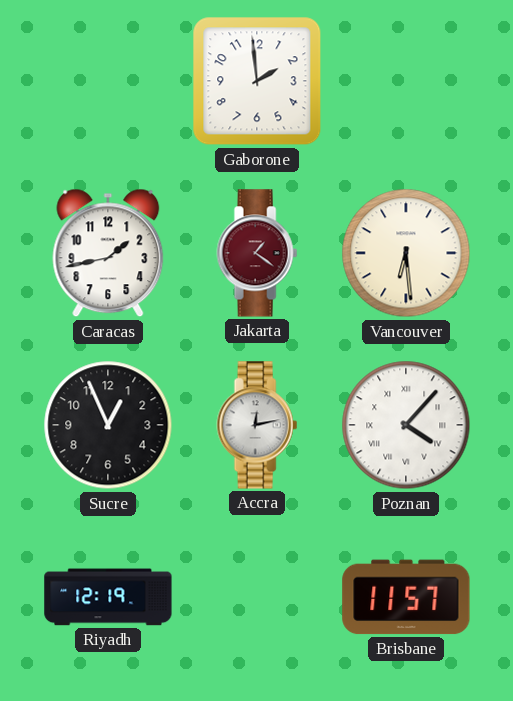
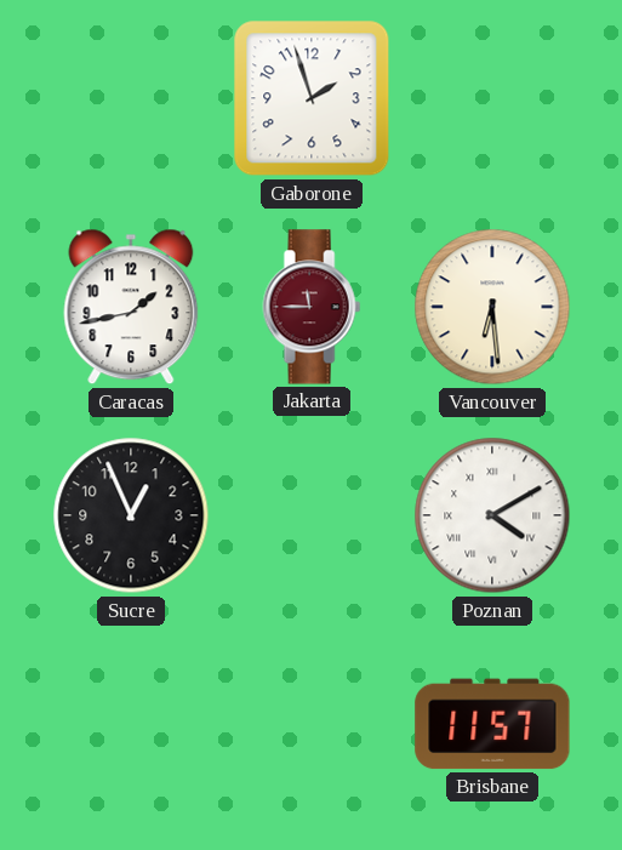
Gaborone: 1:59 -> 1:57
Jakarta: 1:21 -> 11:45
Accra: 12:13 -> none
Poznan: 4:07 -> 4:10
Riyadh: 12:19 -> none
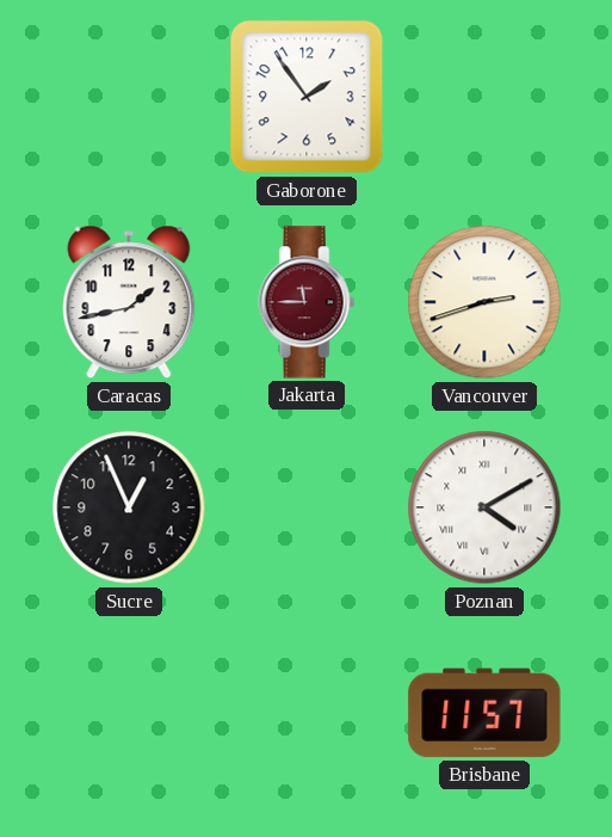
Gaborone: 1:57 -> 1:54
Vancouver: 6:29 -> 2:42
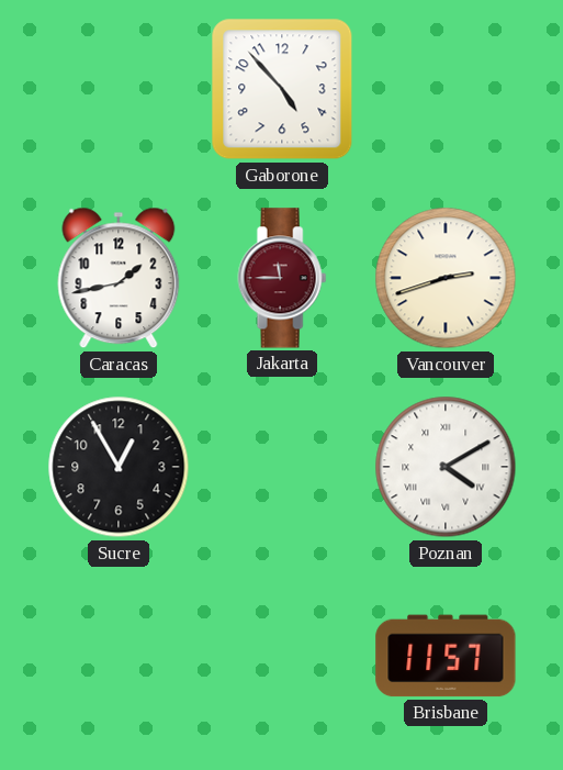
Gaborone: 1:54 -> 4:53
Sucre: 12:56 -> 12:55
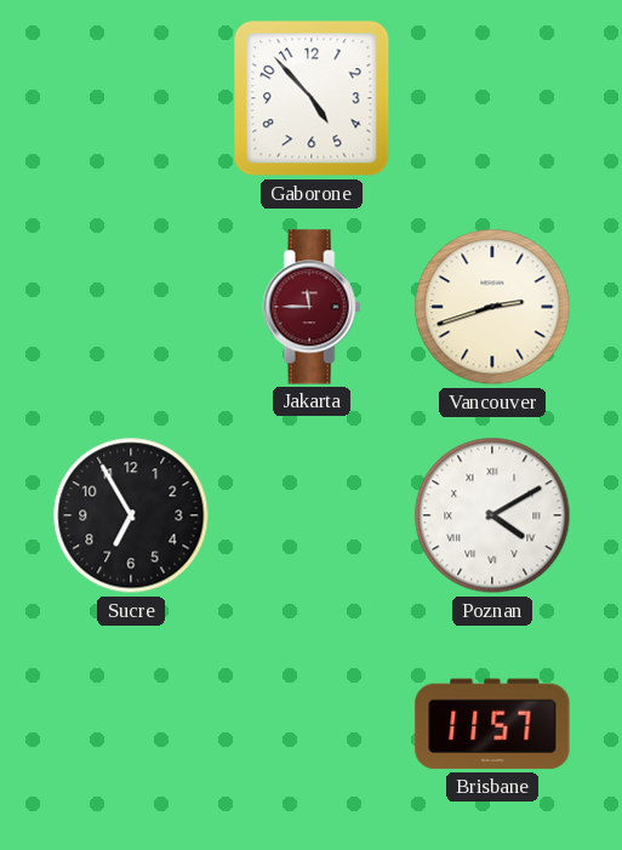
Caracas: 1:43 -> none
Sucre: 12:55 -> 6:55
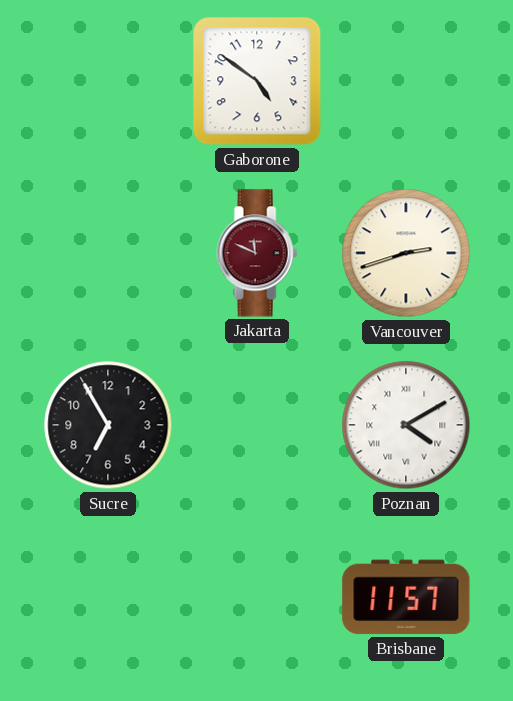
Gaborone: 4:53 -> 4:51
Jakarta: 11:45 -> 11:49
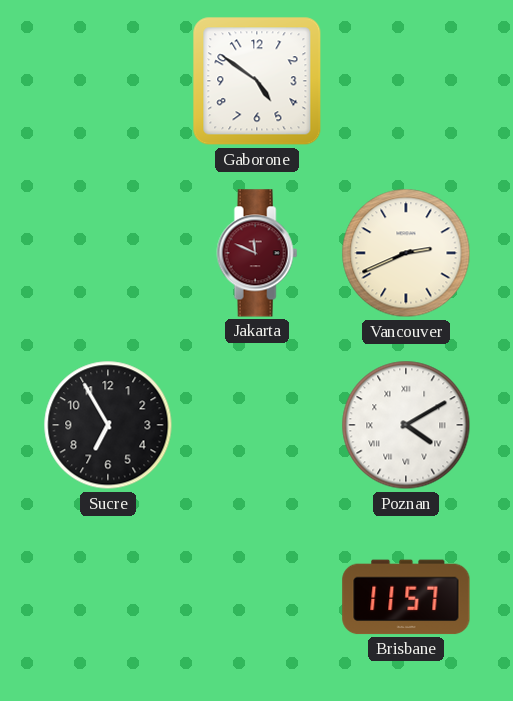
Vancouver: 2:42 -> 2:41
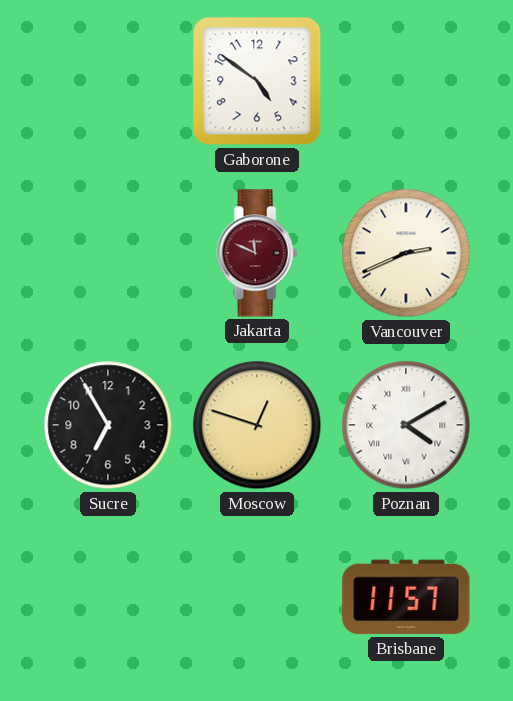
Moscow: none -> 12:48
